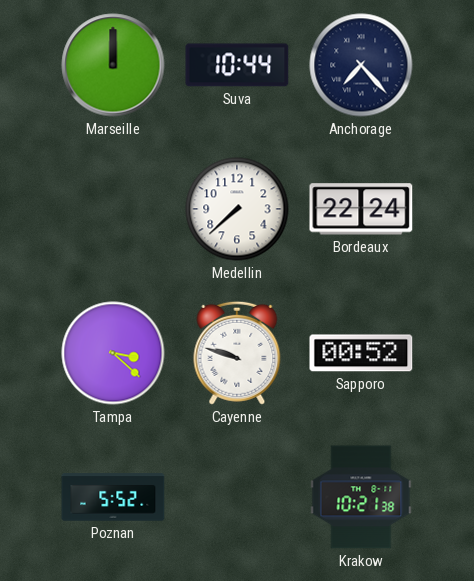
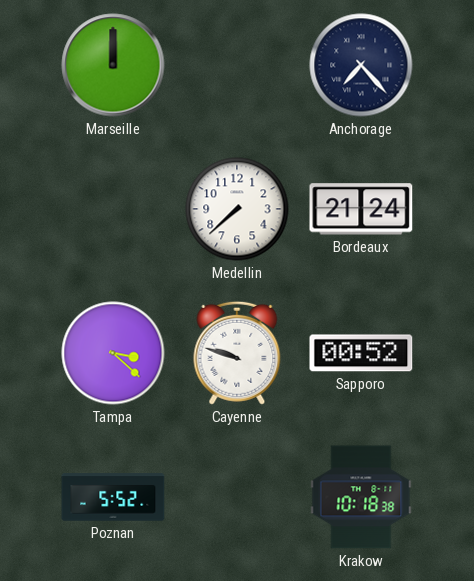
Suva: 10:44 -> none
Bordeaux: 22:24 -> 21:24
Krakow: 10:21 -> 10:18
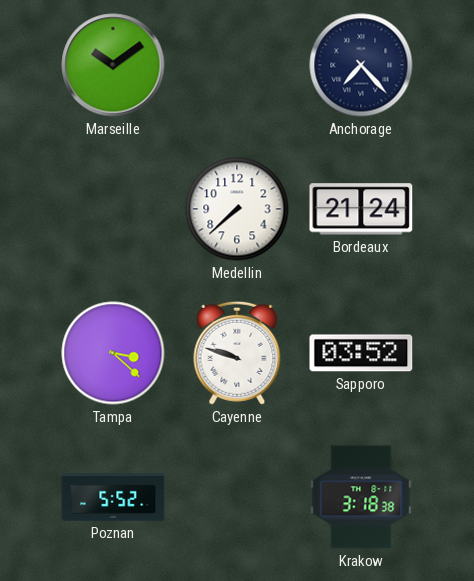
Marseille: 12:00 -> 10:09
Sapporo: 00:52 -> 03:52
Krakow: 10:18 -> 3:18
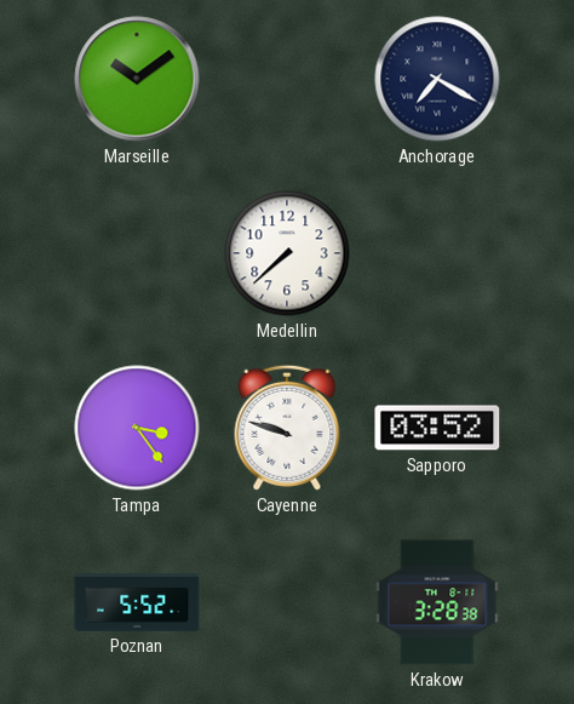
Anchorage: 7:23 -> 7:20
Bordeaux: 21:24 -> none
Tampa: 3:22 -> 3:24
Krakow: 3:18 -> 3:28
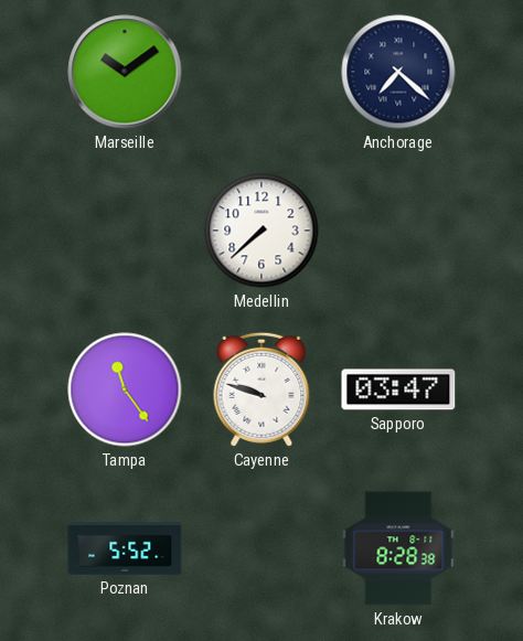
Anchorage: 7:20 -> 7:22
Tampa: 3:24 -> 11:24
Sapporo: 03:52 -> 03:47
Krakow: 3:28 -> 8:28
